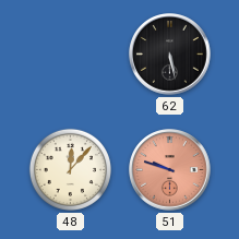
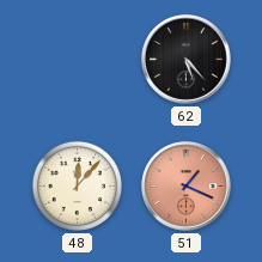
62: 5:28 -> 5:23
51: 9:48 -> 1:19
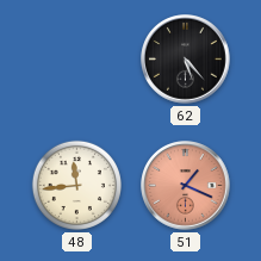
48: 12:07 -> 11:44
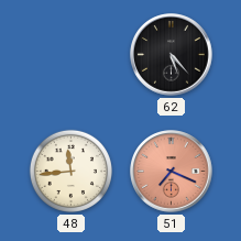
51: 1:19 -> 7:19
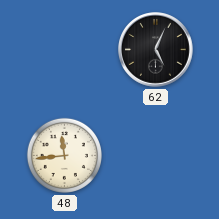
62: 5:23 -> 5:04
51: 7:19 -> none
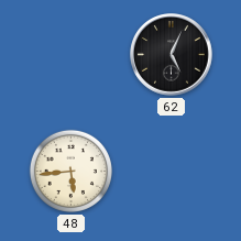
48: 11:44 -> 5:44
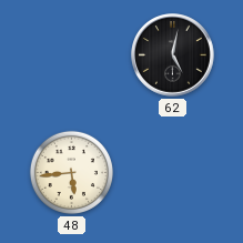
62: 5:04 -> 5:02
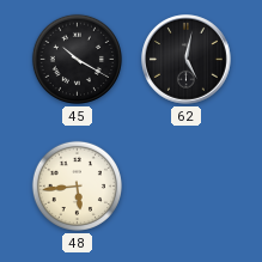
45: none -> 10:20
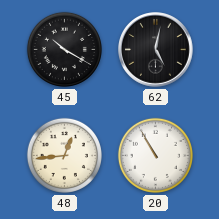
48: 5:44 -> 12:44
20: none -> 10:55
